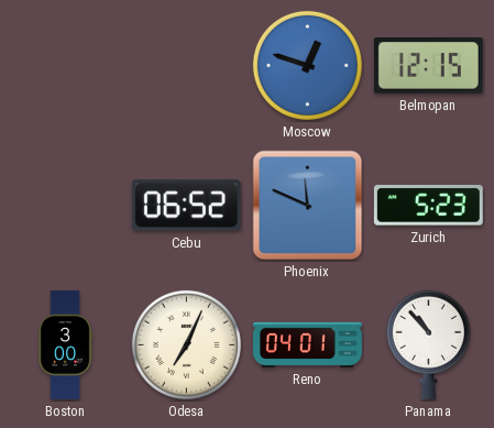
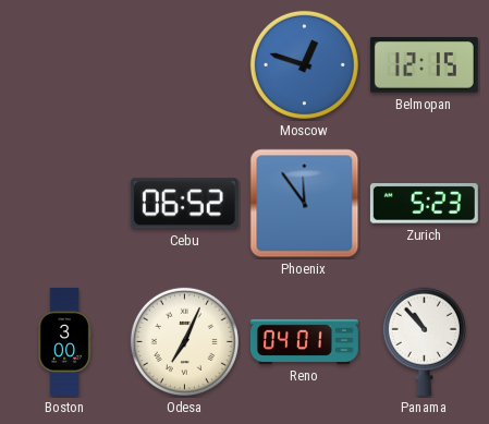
Phoenix: 11:49 -> 11:54
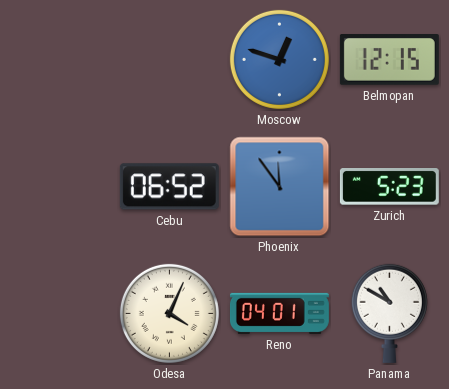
Boston: 3:00 -> none
Odesa: 7:04 -> 4:04
Panama: 10:53 -> 10:50
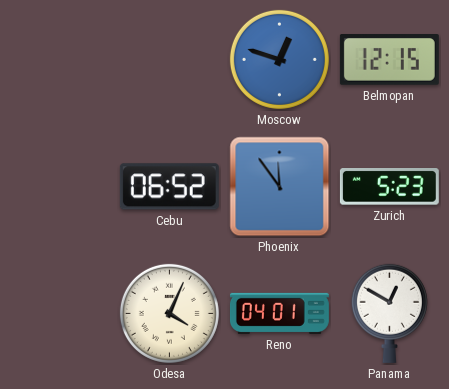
Panama: 10:50 -> 12:50
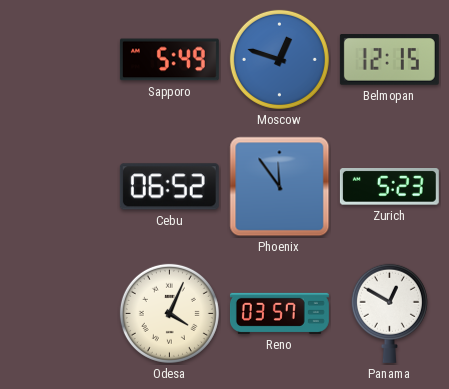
Sapporo: none -> 5:49
Reno: 04:01 -> 03:57
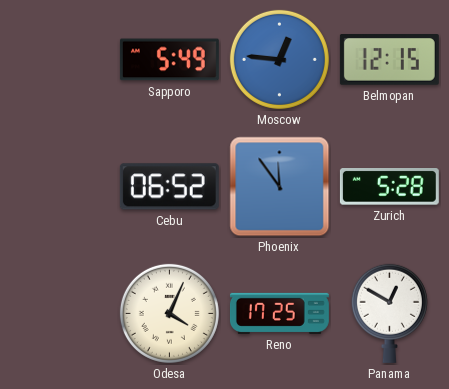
Moscow: 12:48 -> 12:46
Zurich: 5:23 -> 5:28
Reno: 03:57 -> 17:25
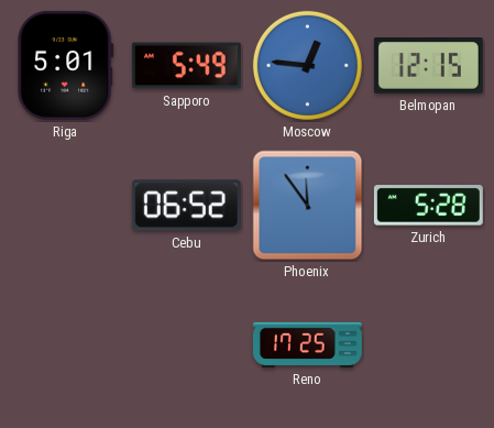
Riga: none -> 5:01
Odesa: 4:04 -> none
Panama: 12:50 -> none
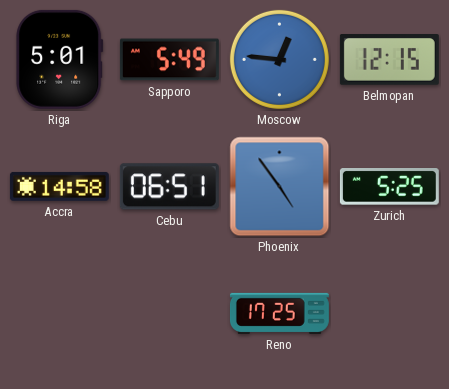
Accra: none -> 14:58
Cebu: 06:52 -> 06:51
Phoenix: 11:54 -> 4:54
Zurich: 5:28 -> 5:25
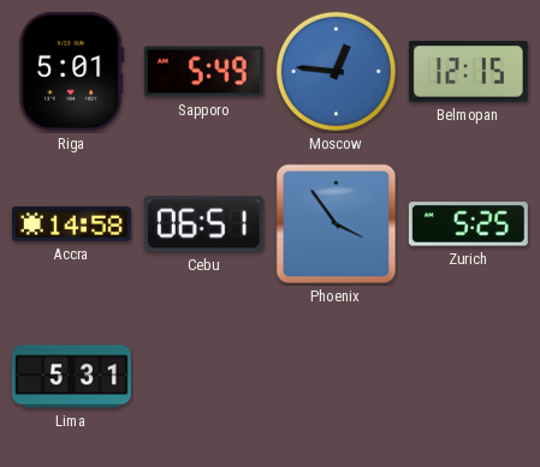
Phoenix: 4:54 -> 3:54
Lima: none -> 5:31
Reno: 17:25 -> none
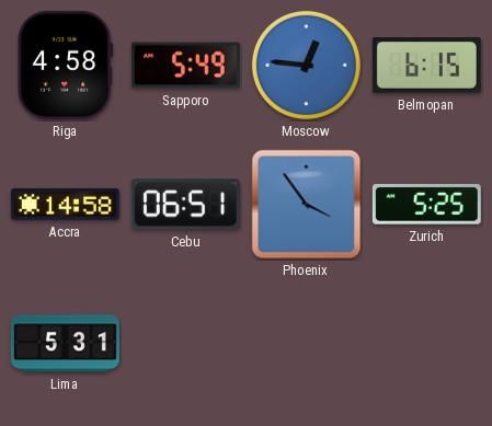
Riga: 5:01 -> 4:58
Belmopan: 12:15 -> 6:15
